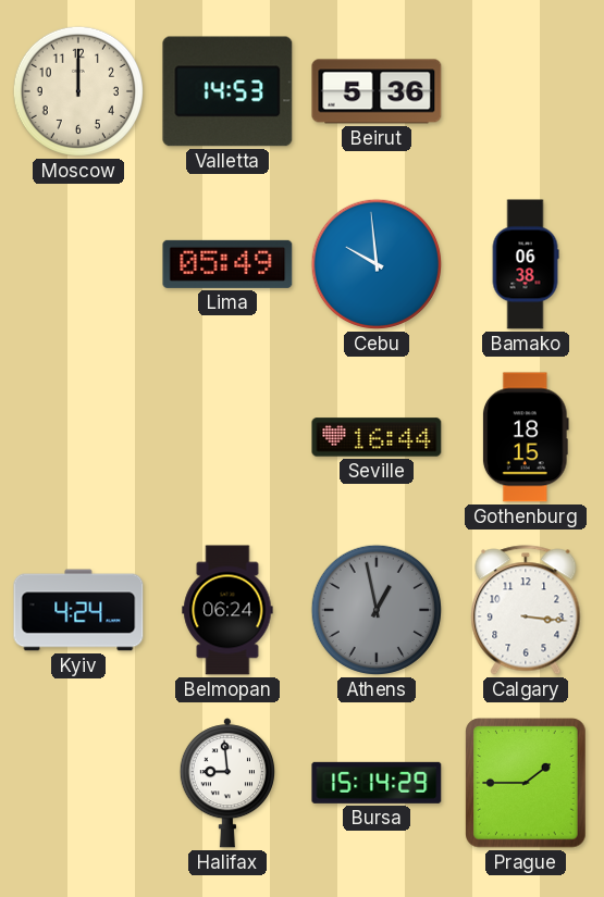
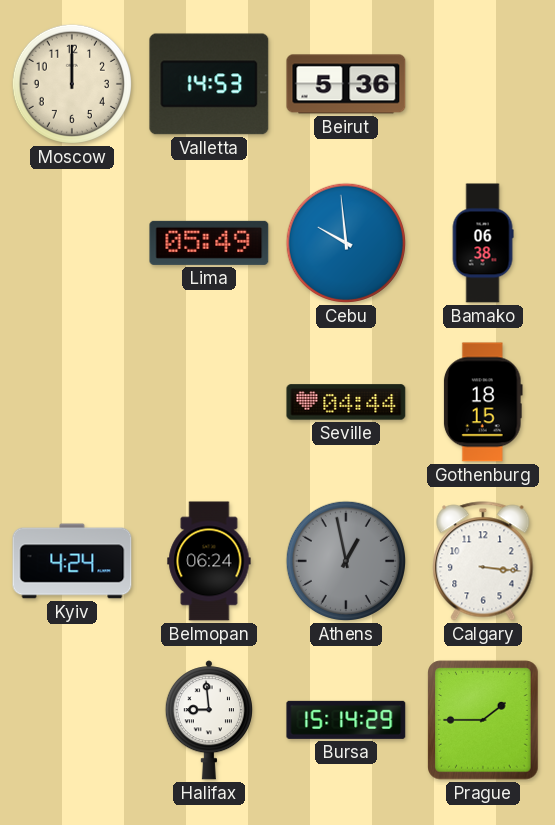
Seville: 16:44 -> 04:44
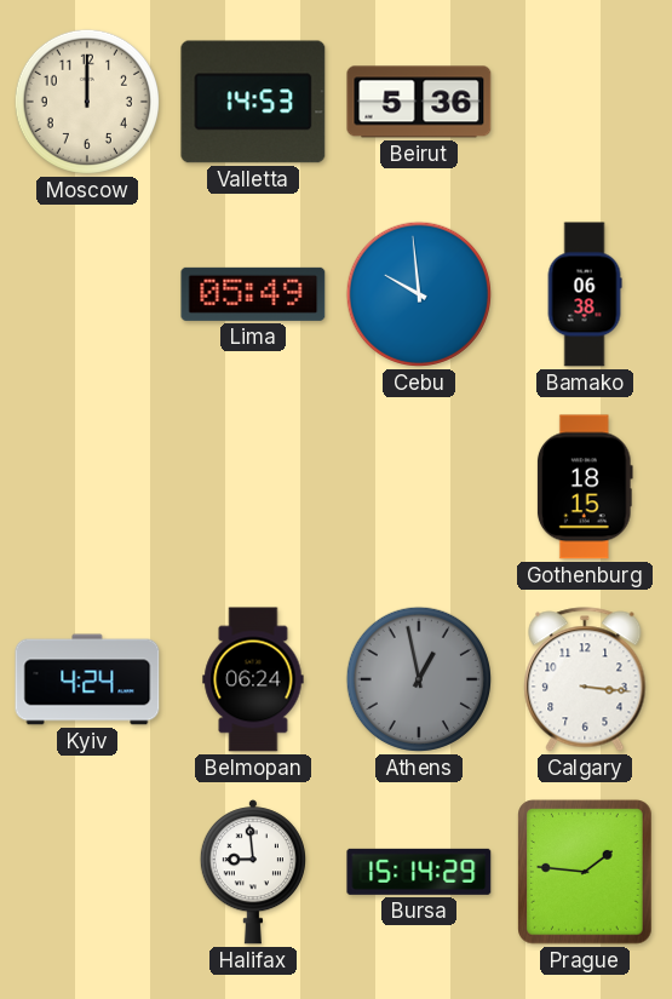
Seville: 04:44 -> none
Prague: 1:45 -> 1:46
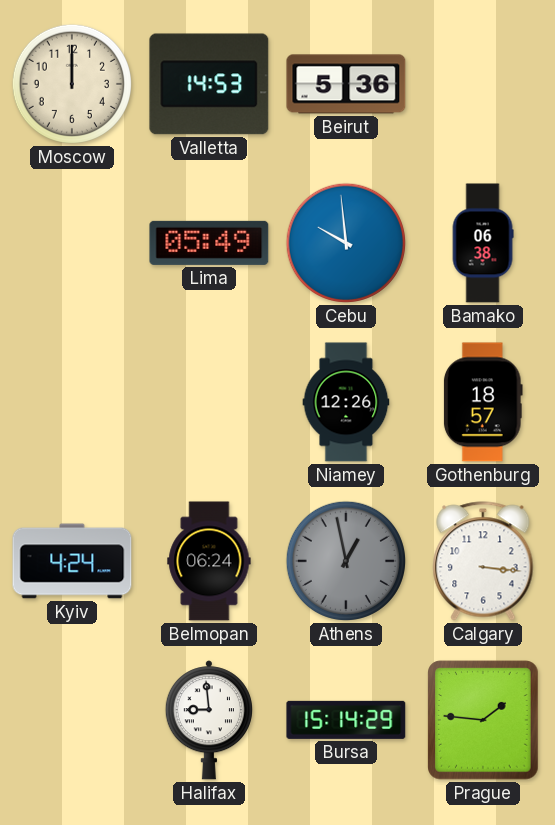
Niamey: none -> 12:26
Gothenburg: 18:15 -> 18:57
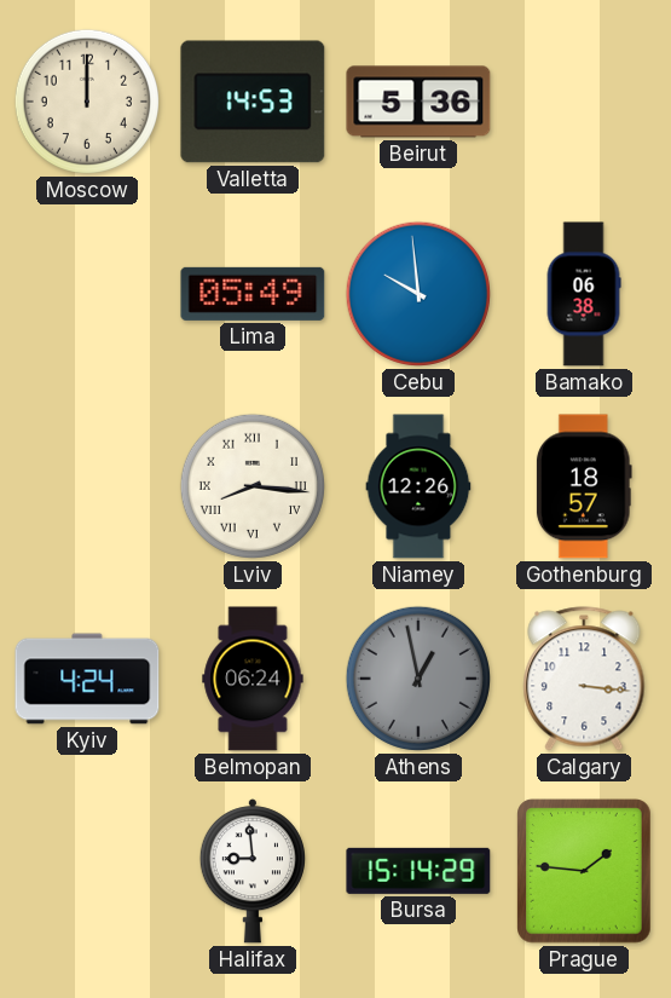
Lviv: none -> 8:16
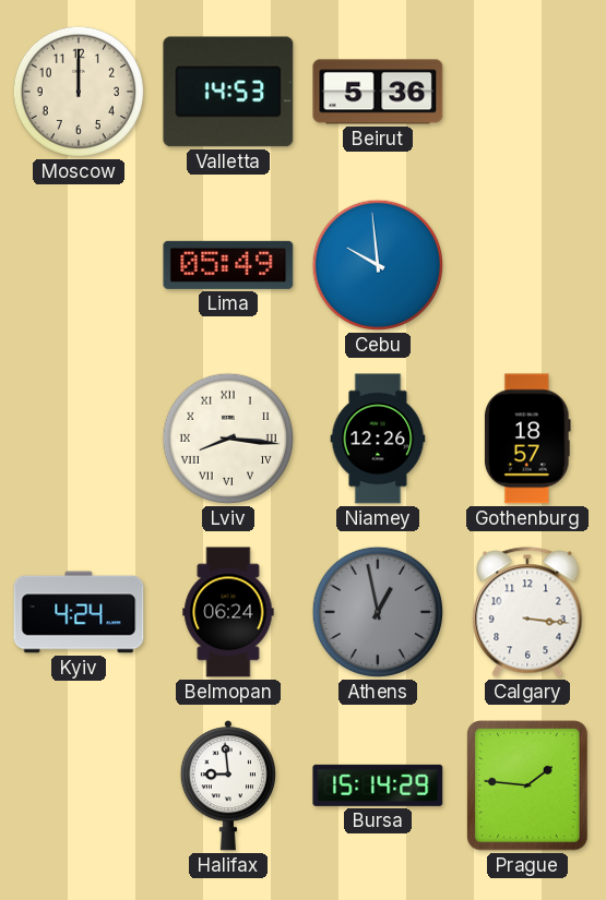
Bamako: 06:38 -> none
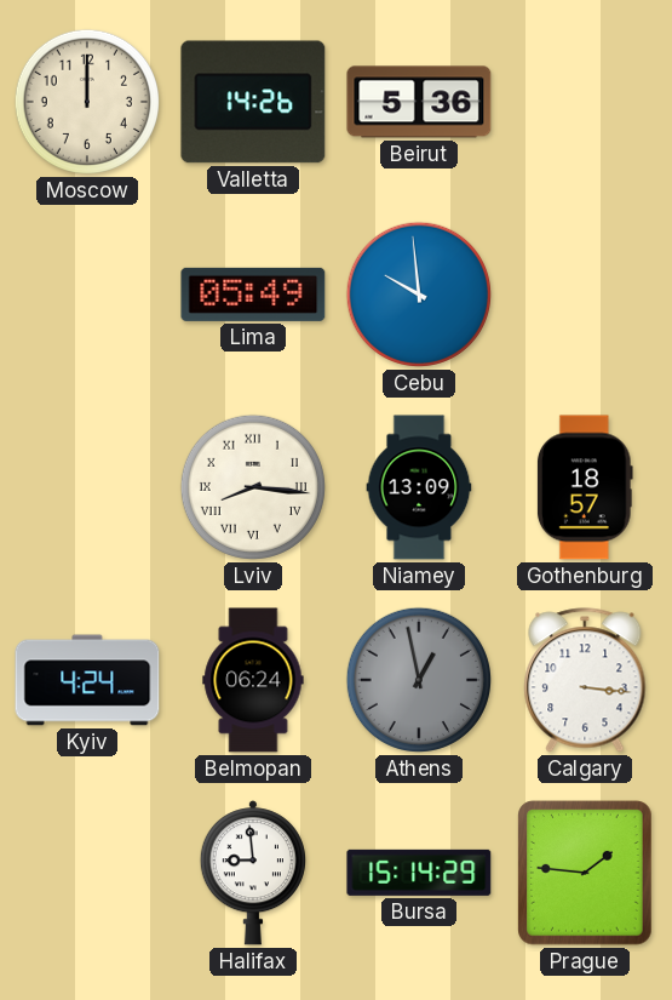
Valletta: 14:53 -> 14:26
Niamey: 12:26 -> 13:09
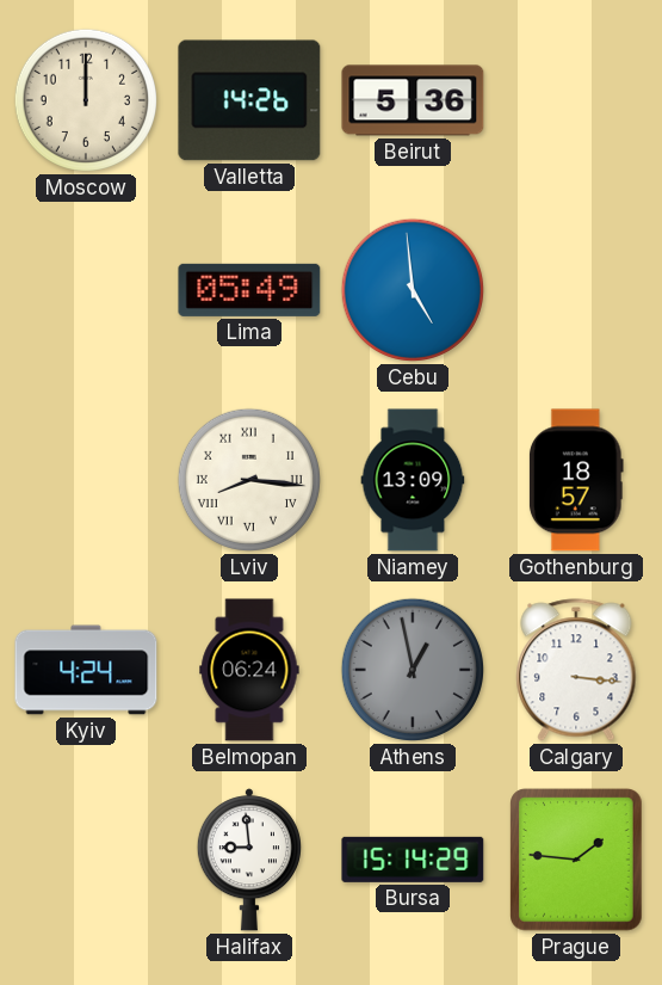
Cebu: 9:59 -> 4:59
